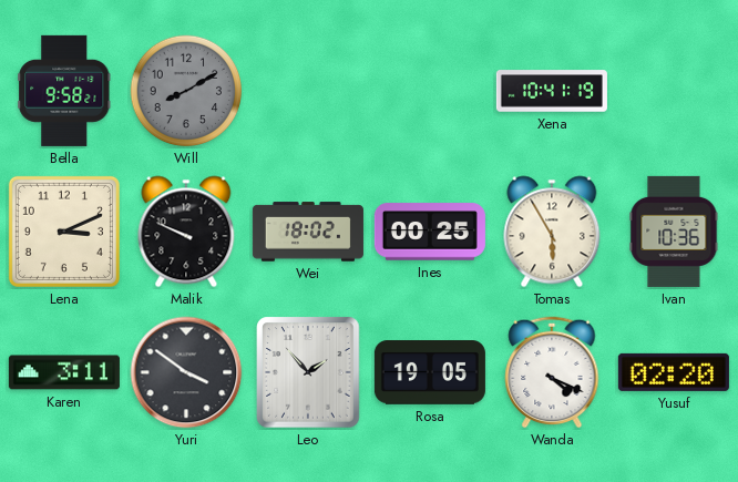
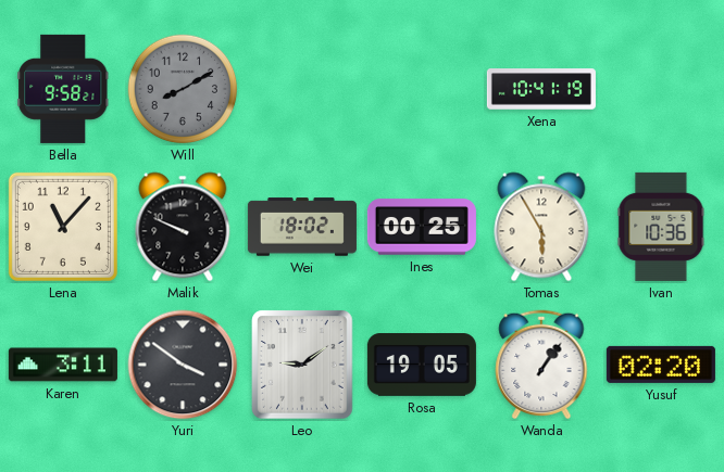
Lena: 3:11 -> 11:07
Leo: 1:53 -> 9:09
Wanda: 4:19 -> 1:06
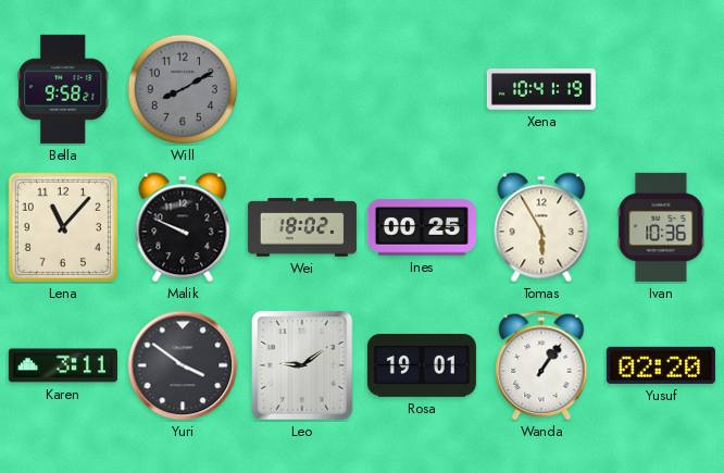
Rosa: 19:05 -> 19:01
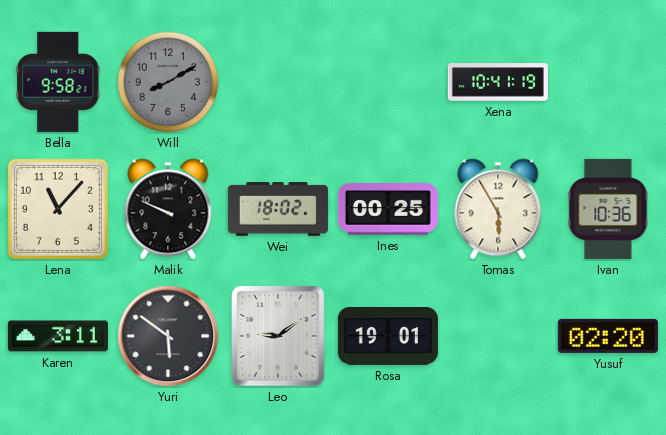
Yuri: 3:51 -> 5:51
Wanda: 1:06 -> none
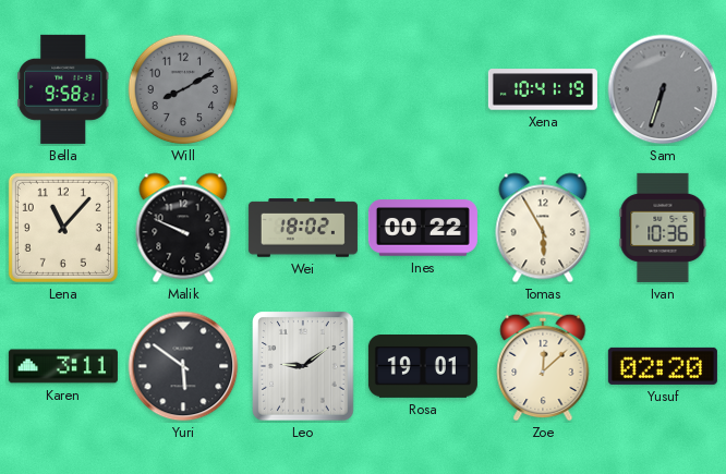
Sam: none -> 6:33
Ines: 00:25 -> 00:22
Zoe: none -> 12:08
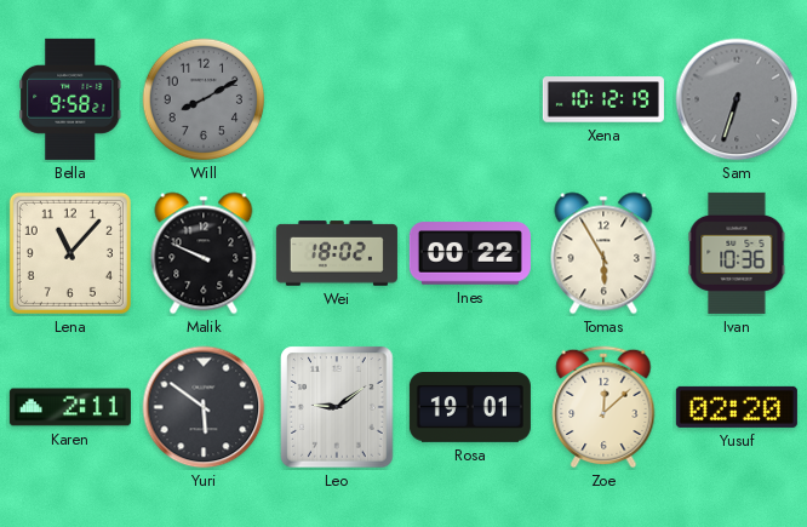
Xena: 10:41 -> 10:12
Karen: 3:11 -> 2:11
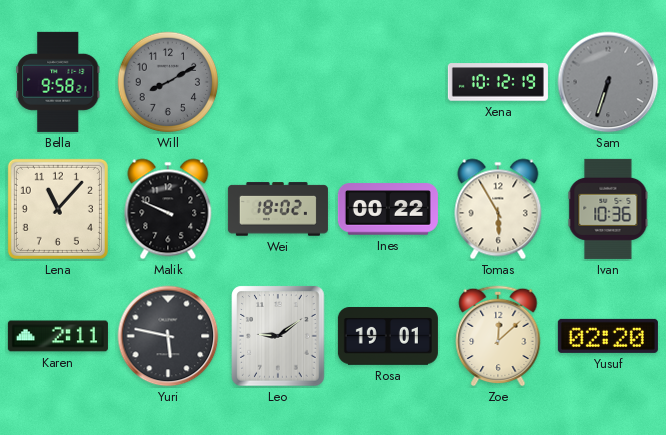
Yuri: 5:51 -> 5:47
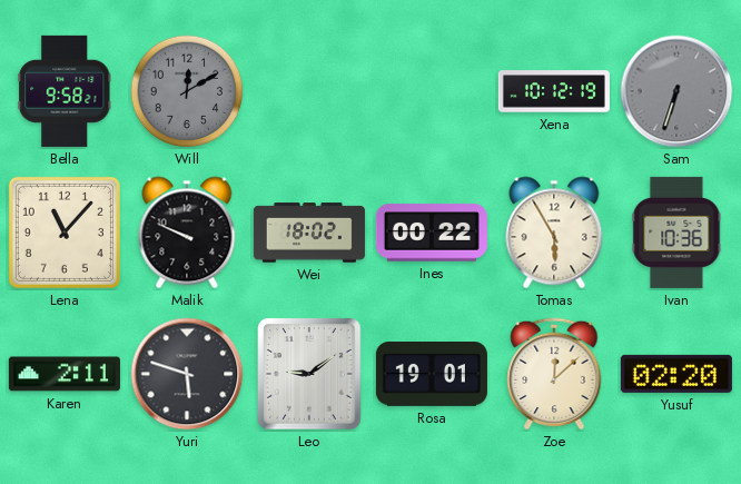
Will: 8:10 -> 12:10
Yuri: 5:47 -> 5:48
